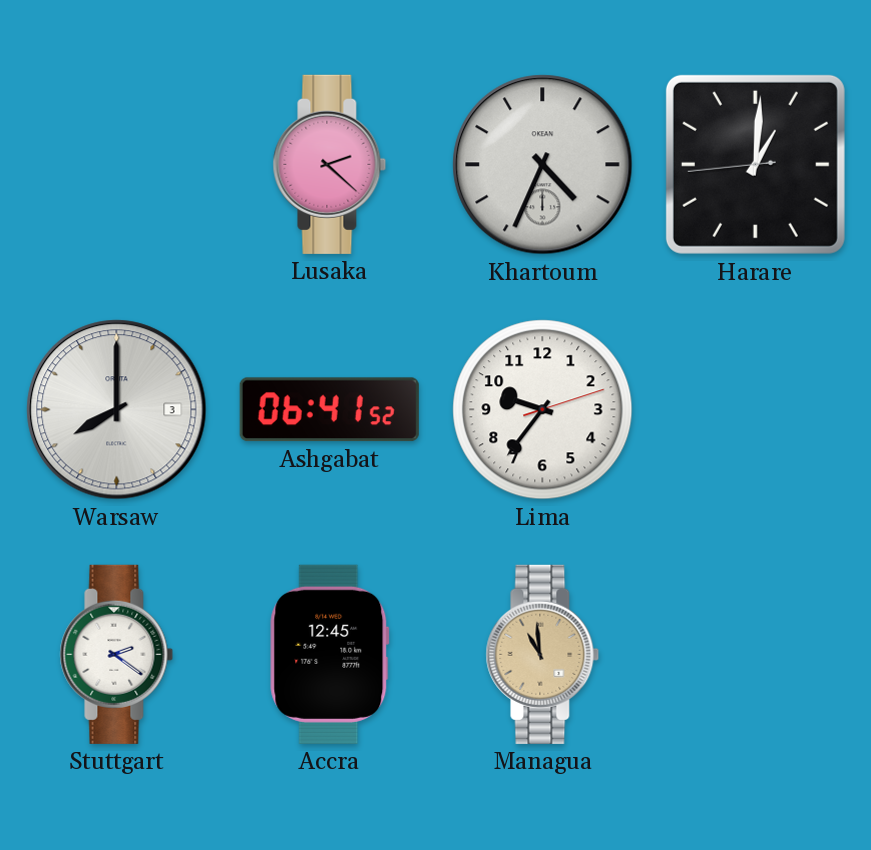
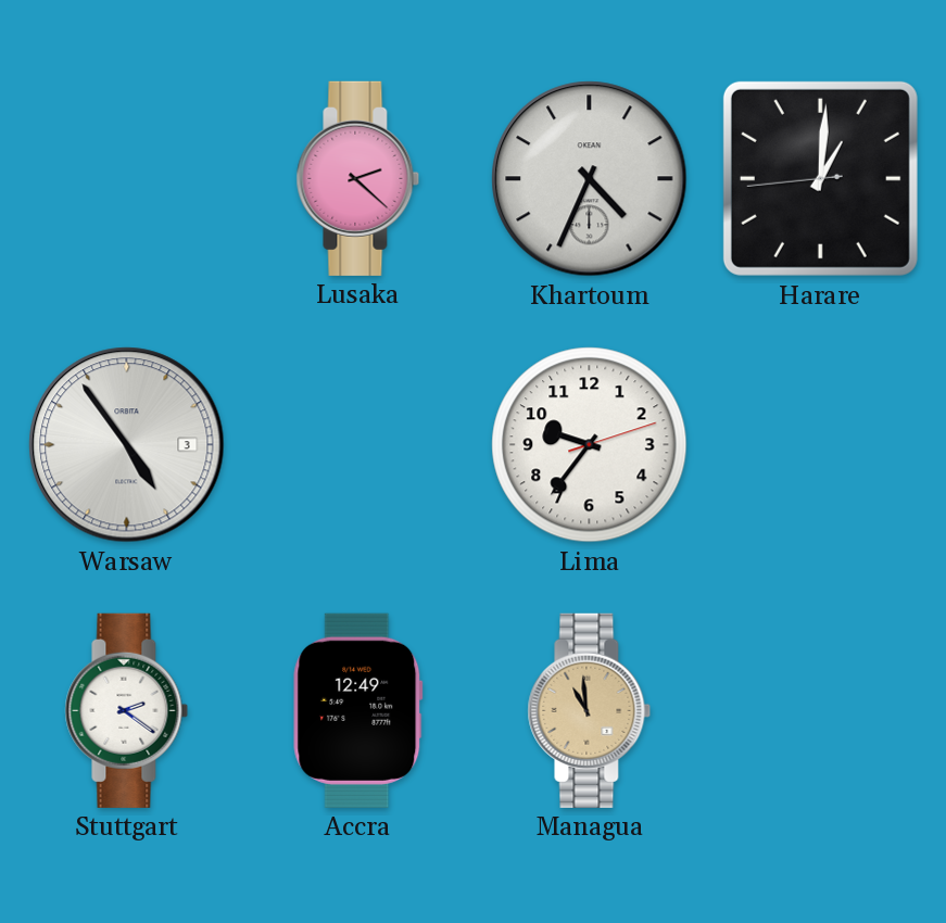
Warsaw: 8:00 -> 4:54
Ashgabat: 06:41 -> none
Accra: 12:45 -> 12:49
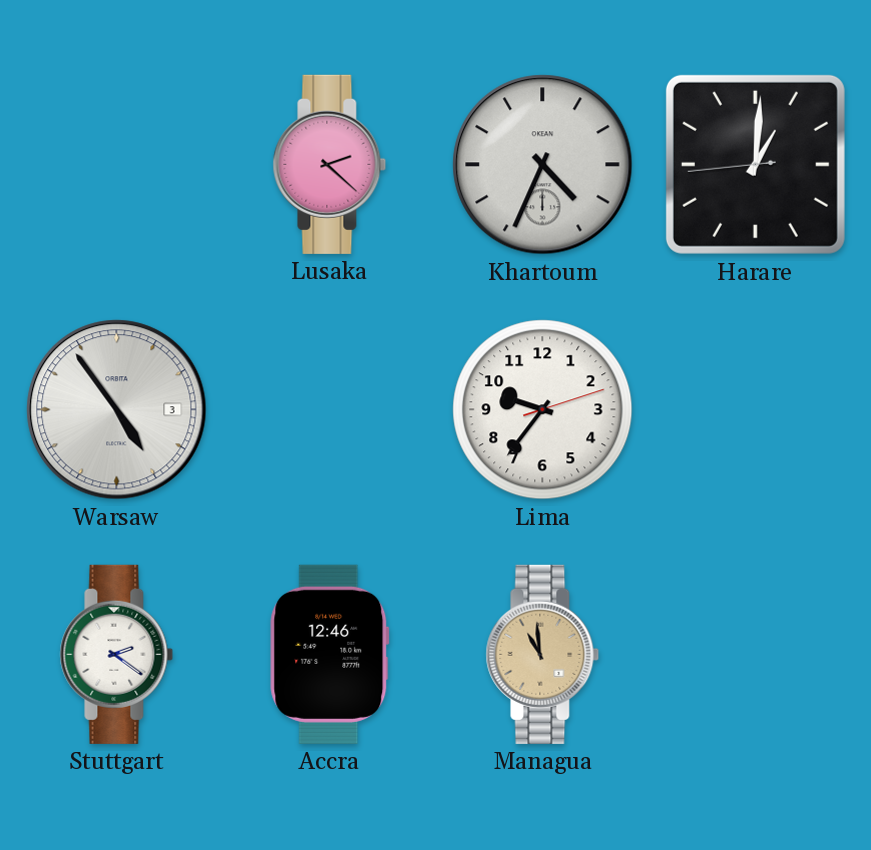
Accra: 12:49 -> 12:46
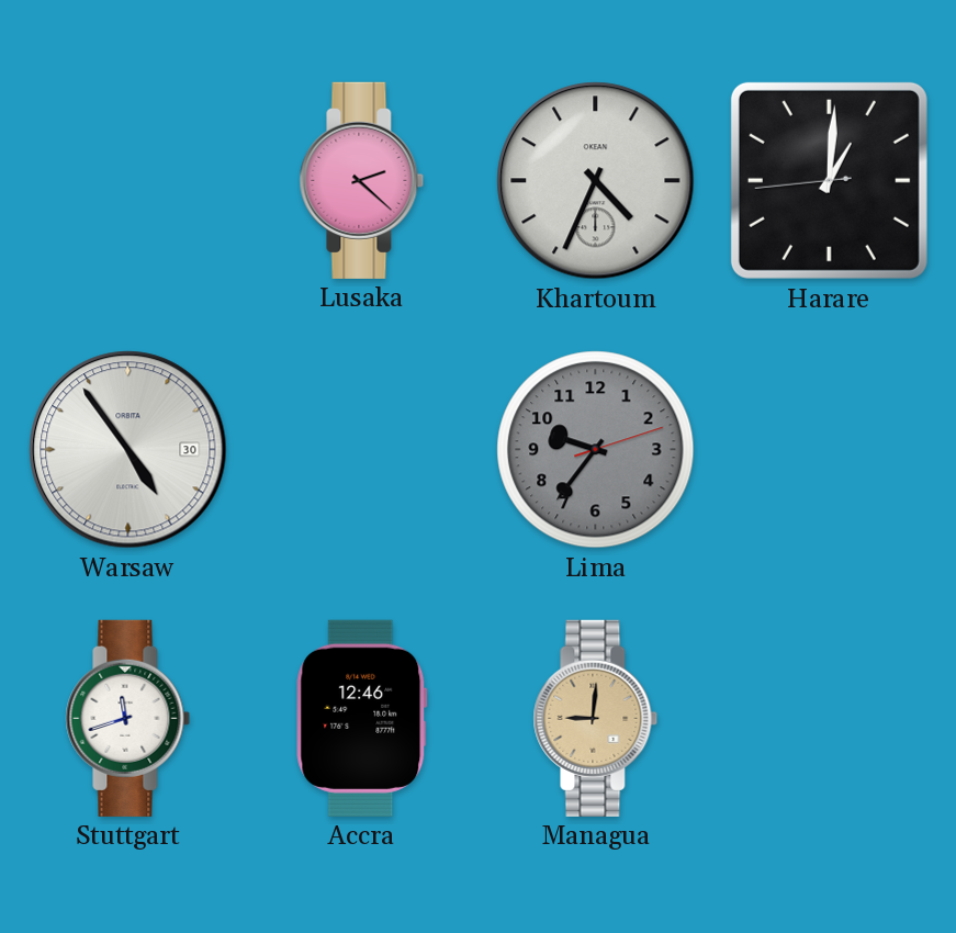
Warsaw date: 3 -> 30
Lima dial: white -> grey
Stuttgart: 2:21 -> 11:42
Managua: 10:59 -> 9:01
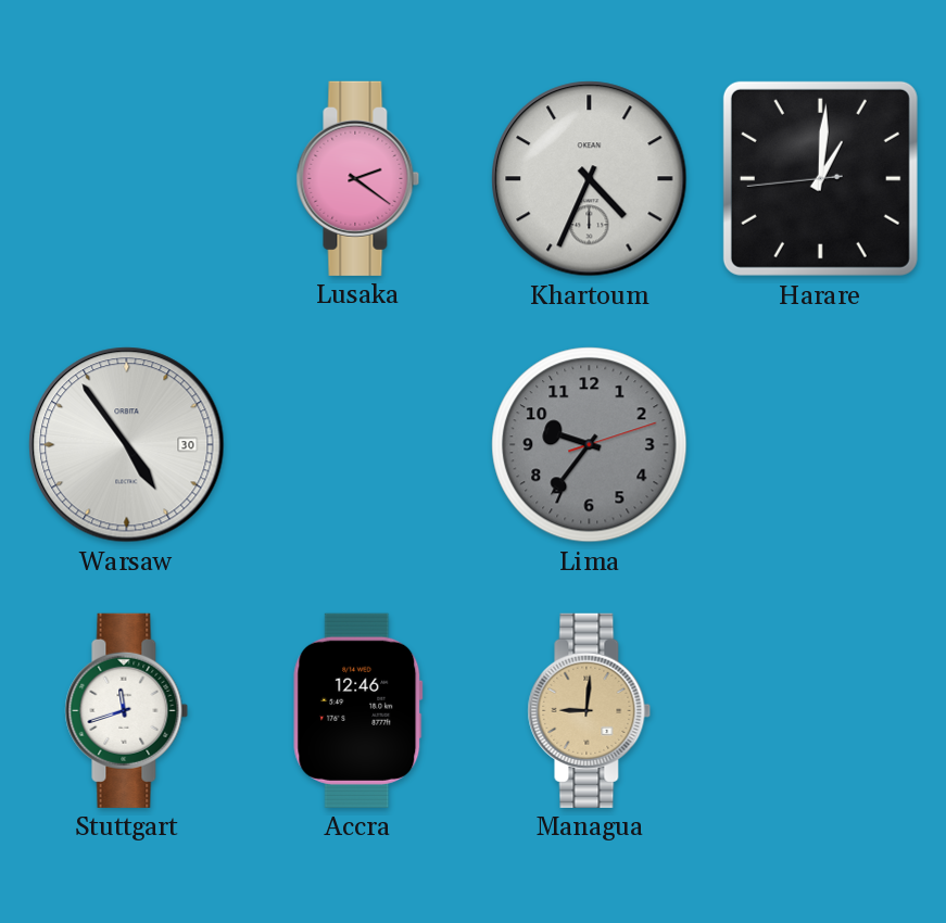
Lusaka: 2:22 -> 2:21
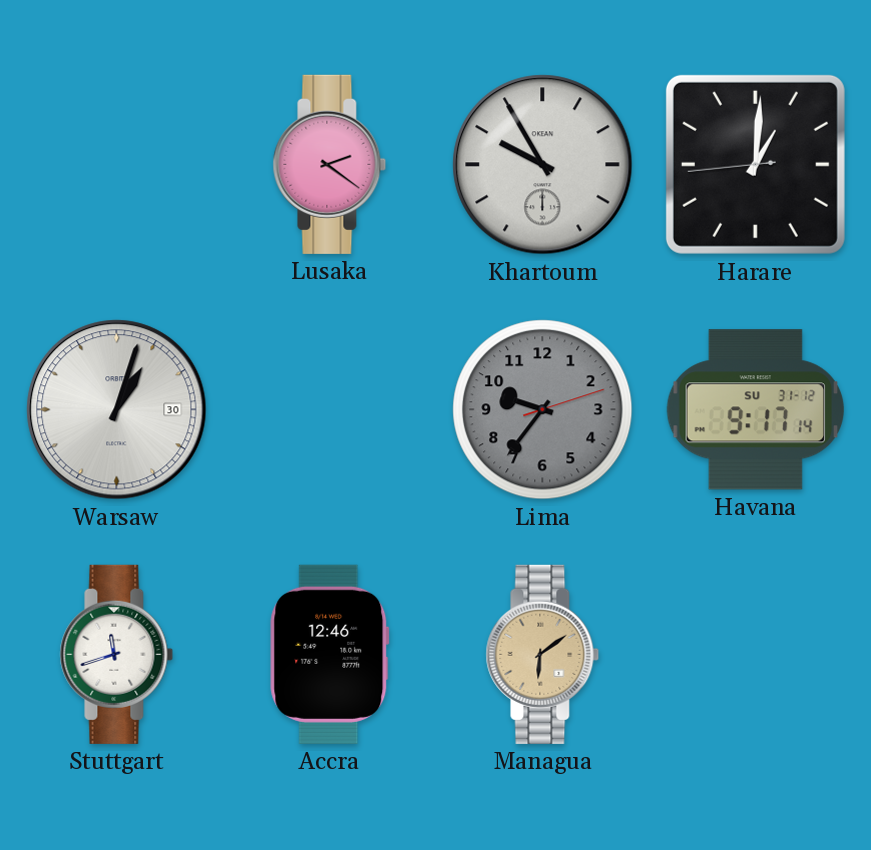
Khartoum: 4:34 -> 9:55
Warsaw: 4:54 -> 1:03
Havana: none -> 9:17
Managua: 9:01 -> 6:09
